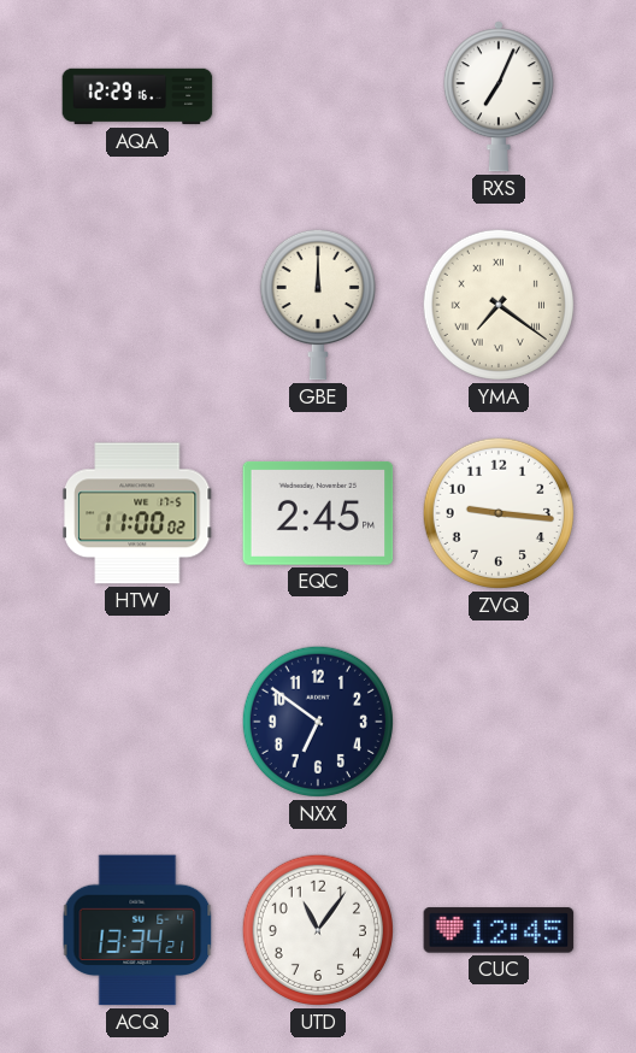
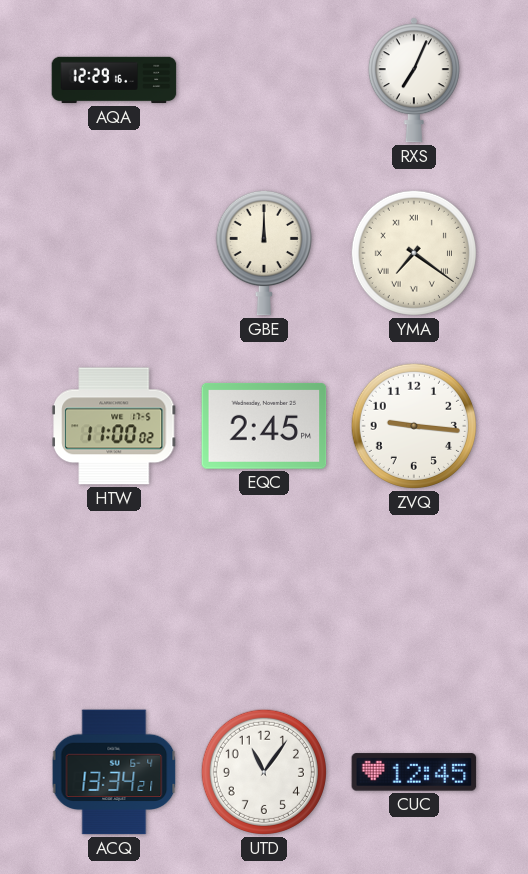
NXX: 6:51 -> none
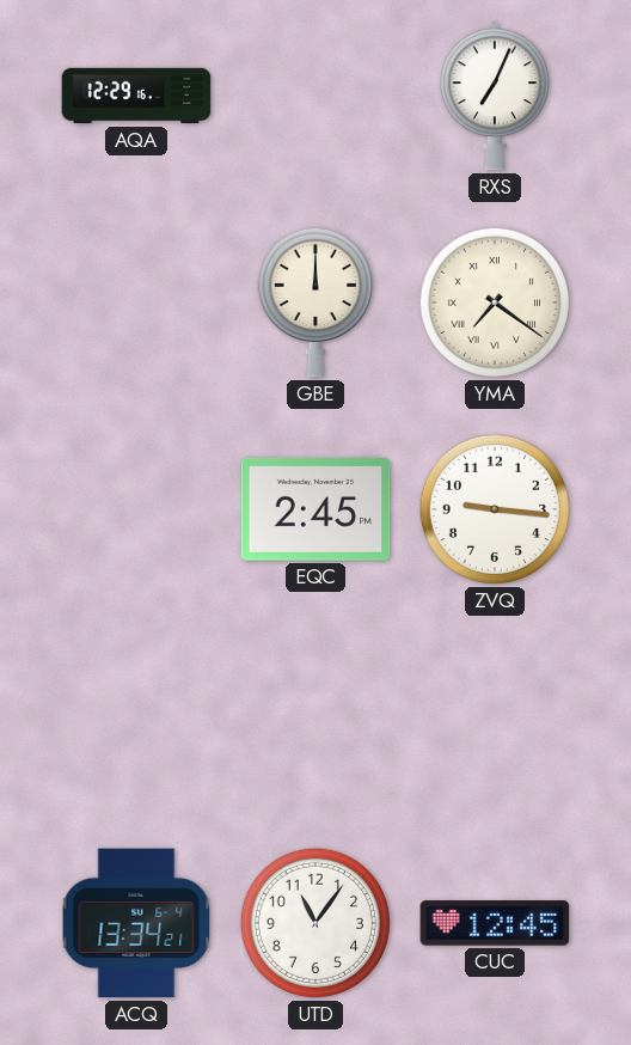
HTW: 11:00 -> none
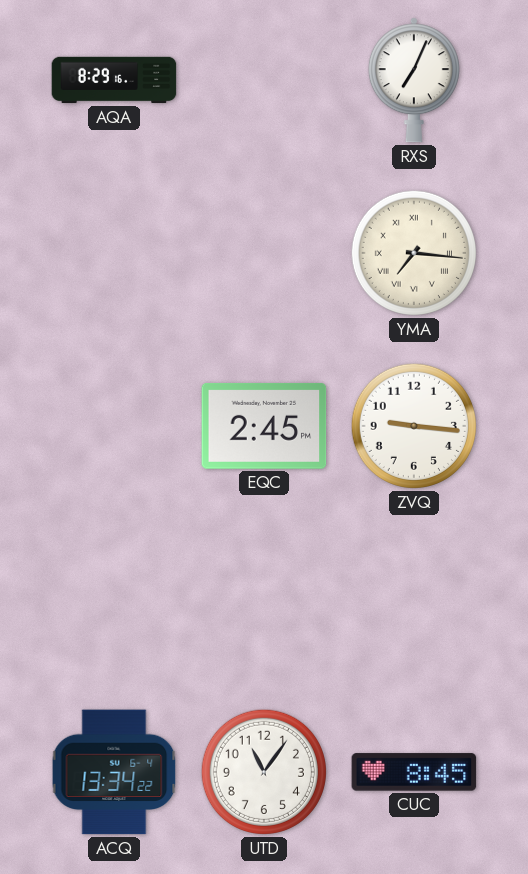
AQA: 12:29 -> 8:29
GBE: 12:00 -> none
YMA: 7:21 -> 7:16
ACQ: 13:34:21 -> 13:34:22
CUC: 12:45 -> 8:45
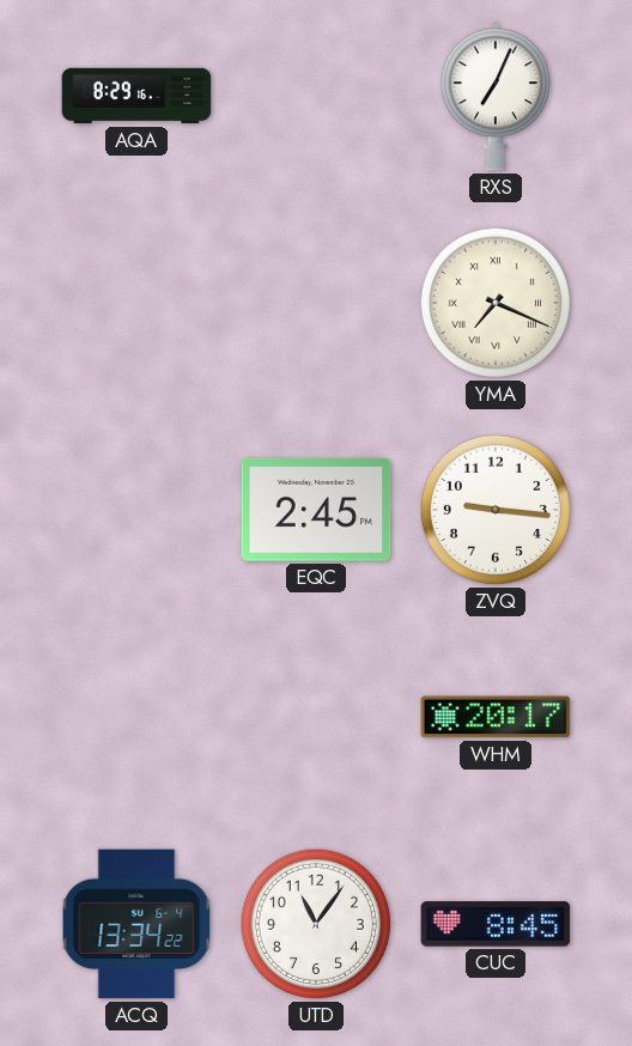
YMA: 7:16 -> 7:19
WHM: none -> 20:17
